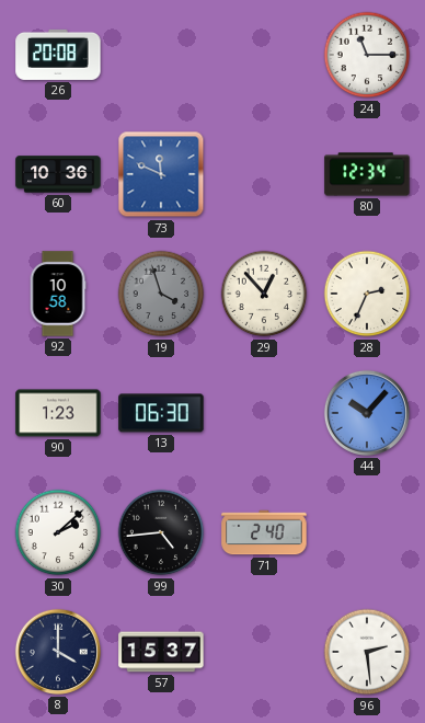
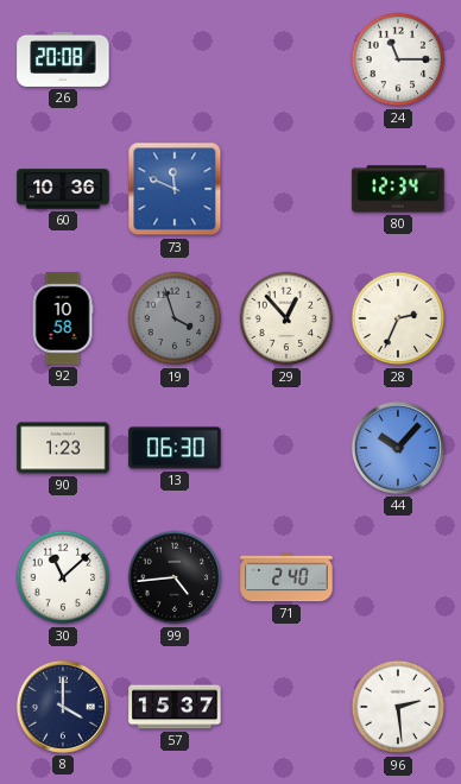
30: 2:08 -> 11:08
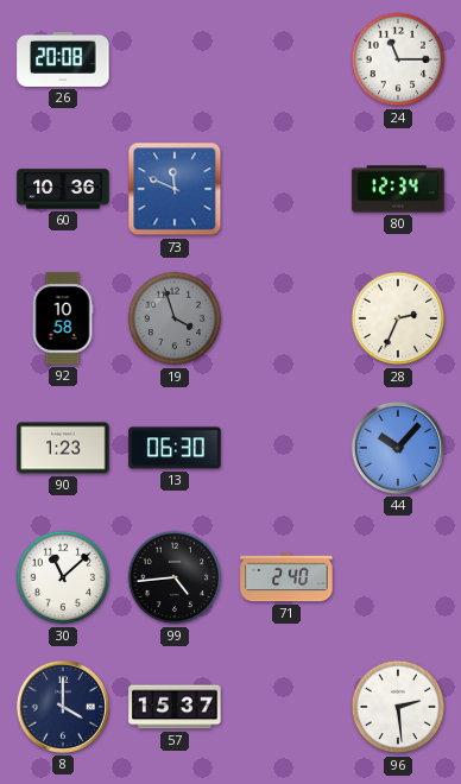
29: 12:53 -> none
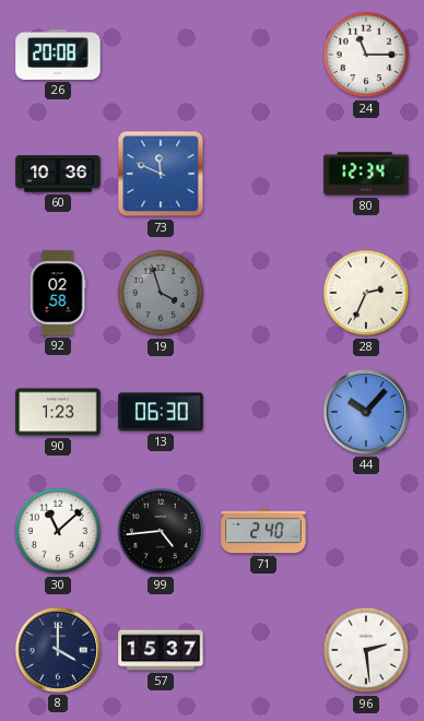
92: 10:58 -> 02:58
